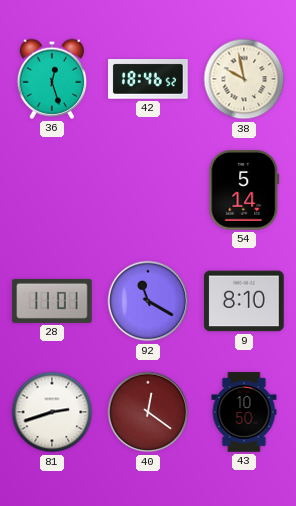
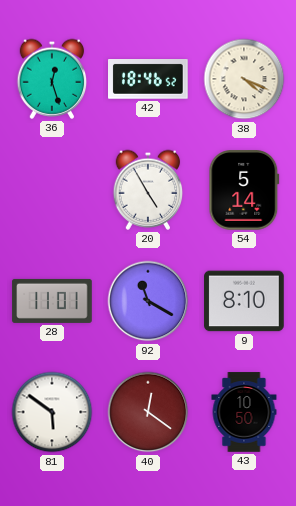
38: 9:58 -> 4:19
20: none -> 4:55
81: 2:42 -> 5:51
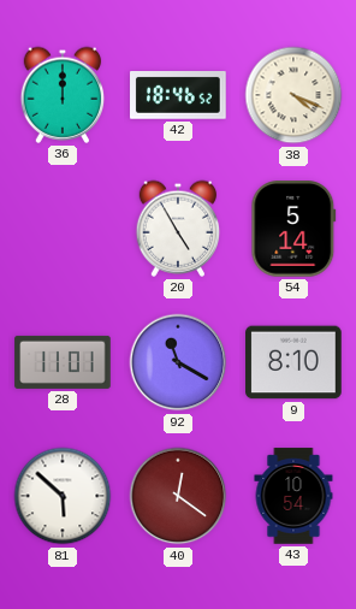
36: 12:27 -> 12:00
81: 5:51 -> 5:52
43: 10:50 -> 10:54
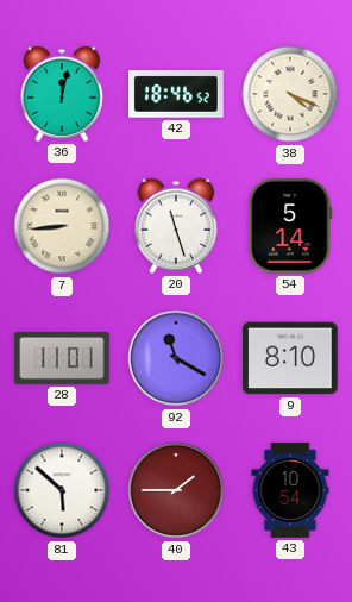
36: 12:00 -> 12:02
7: none -> 8:44
20: 4:55 -> 11:27
40: 12:21 -> 1:45
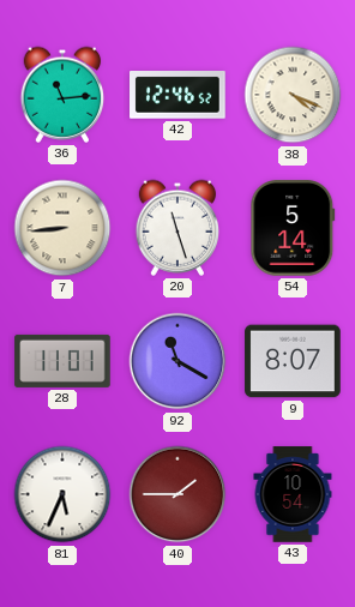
36: 12:02 -> 11:14
42: 18:46 -> 12:46
9: 8:10 -> 8:07
81: 5:52 -> 5:34
